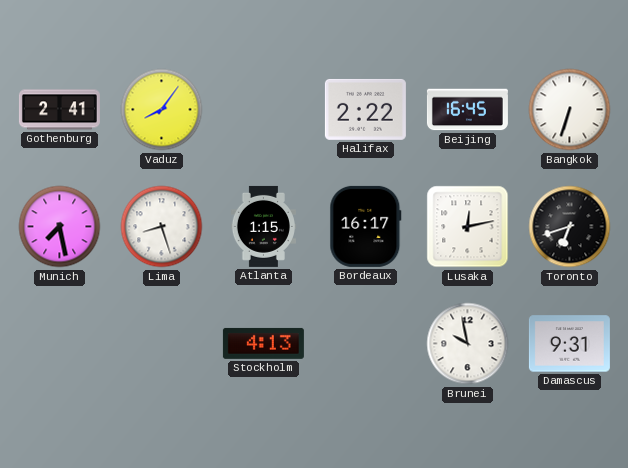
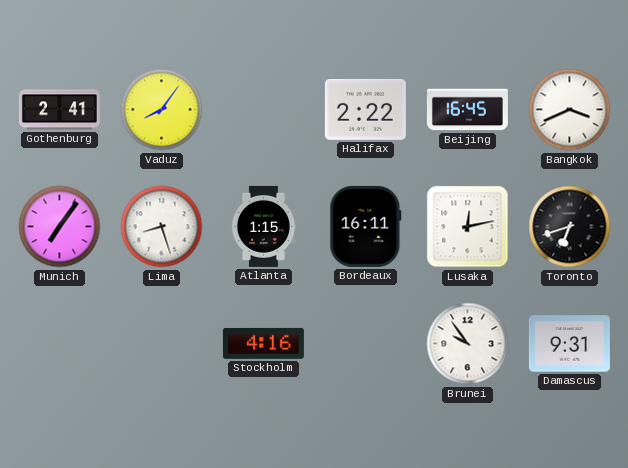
Bangkok: 6:33 -> 3:41
Munich: 7:28 -> 7:06
Bordeaux: 16:17 -> 16:11
Stockholm: 4:13 -> 4:16
Brunei: 9:58 -> 9:54
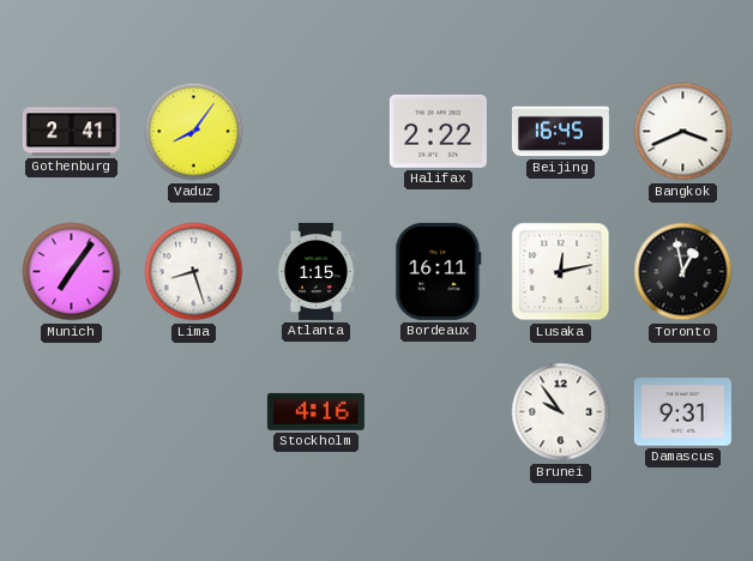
Toronto: 6:42 -> 12:58
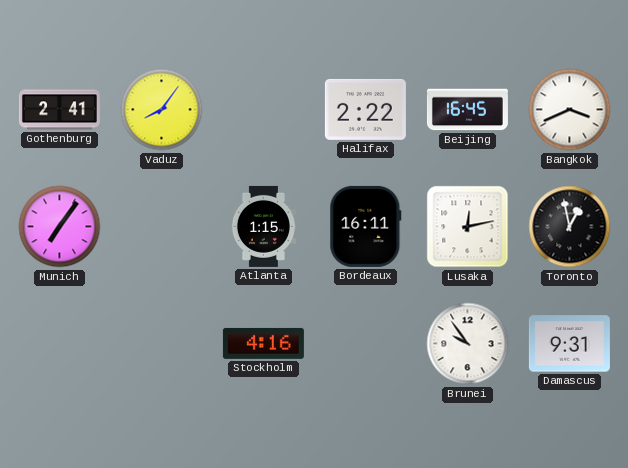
Lima: 8:27 -> none
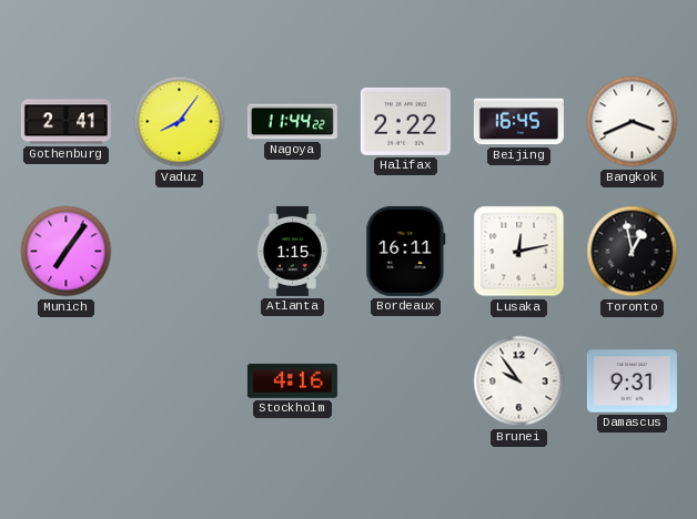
Nagoya: none -> 11:44
